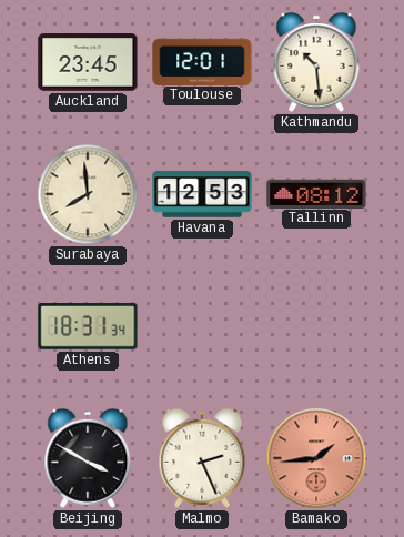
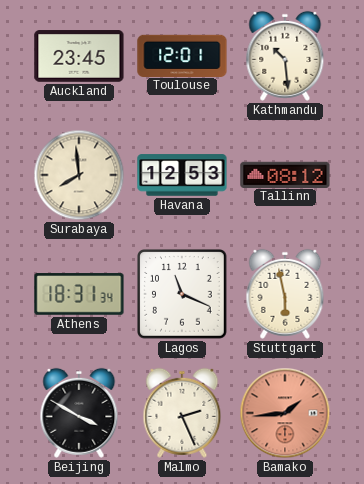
Lagos: none -> 11:19
Stuttgart: none -> 5:58
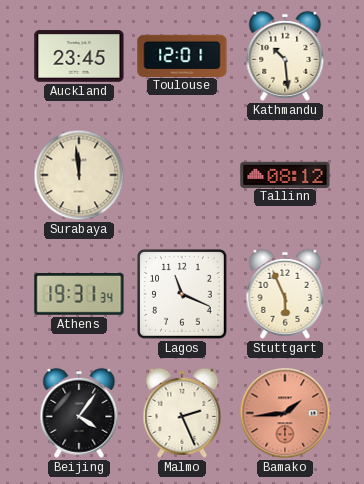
Surabaya: 7:59 -> 11:59
Havana: 12:53 -> none
Athens: 18:31 -> 19:31
Stuttgart: 5:58 -> 5:56
Beijing: 3:50 -> 4:06
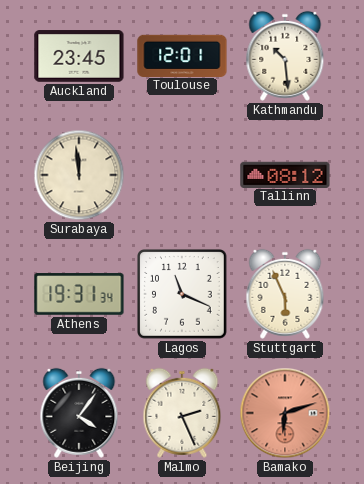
Bamako: 1:44 -> 6:12
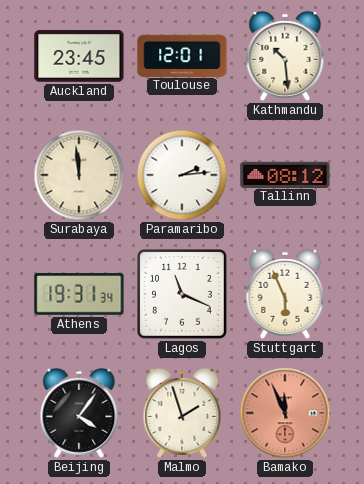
Paramaribo: none -> 2:14
Malmo: 2:26 -> 1:57
Bamako: 6:12 -> 11:56
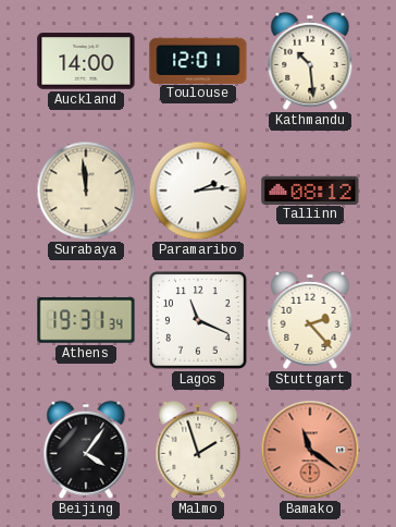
Auckland: 23:45 -> 14:00
Stuttgart: 5:56 -> 2:23
Bamako: 11:56 -> 11:21
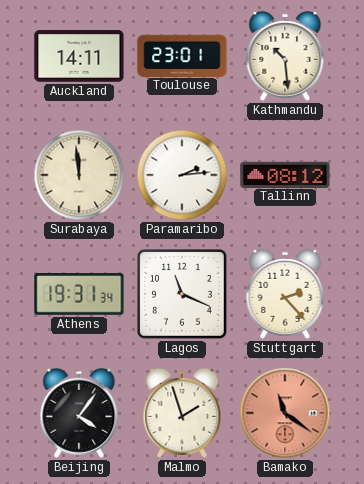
Auckland: 14:00 -> 14:11
Toulouse: 12:01 -> 23:01
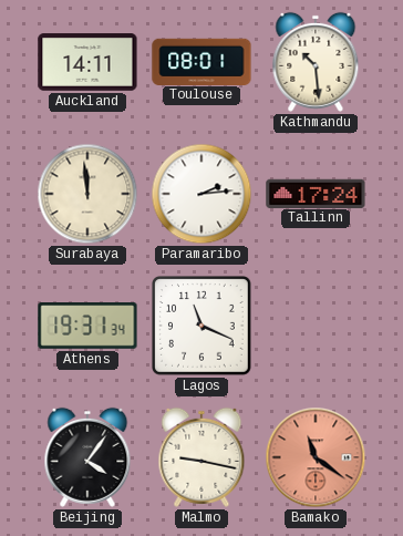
Toulouse: 23:01 -> 08:01
Tallinn: 08:12 -> 17:24
Stuttgart: 2:23 -> none
Malmo: 1:57 -> 9:17
